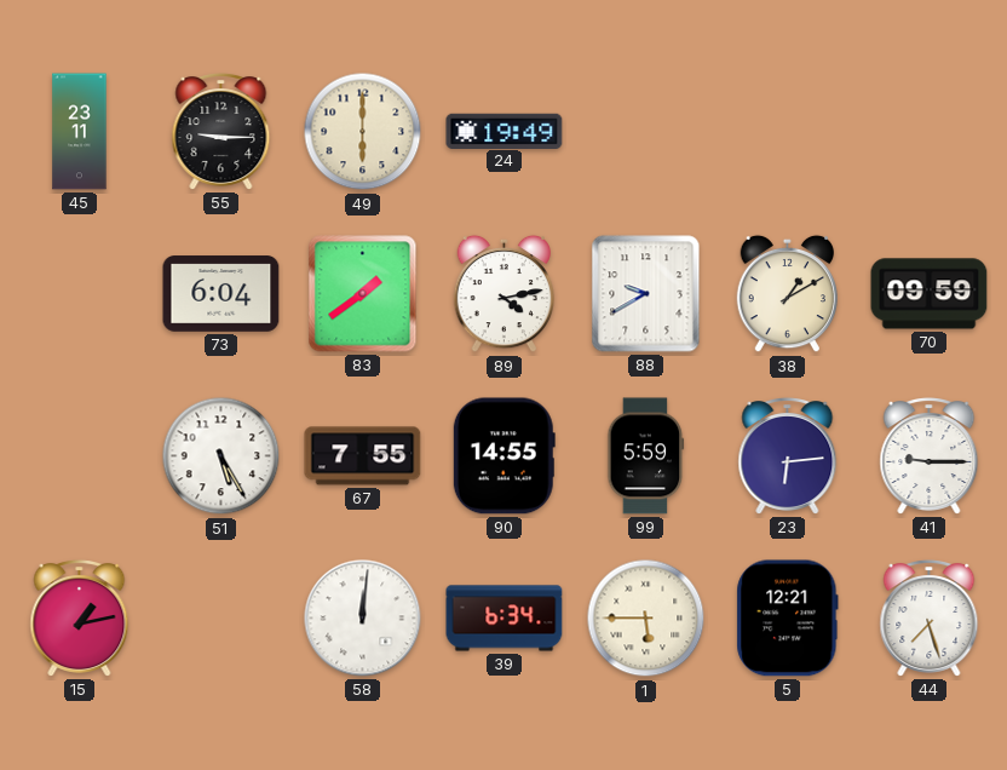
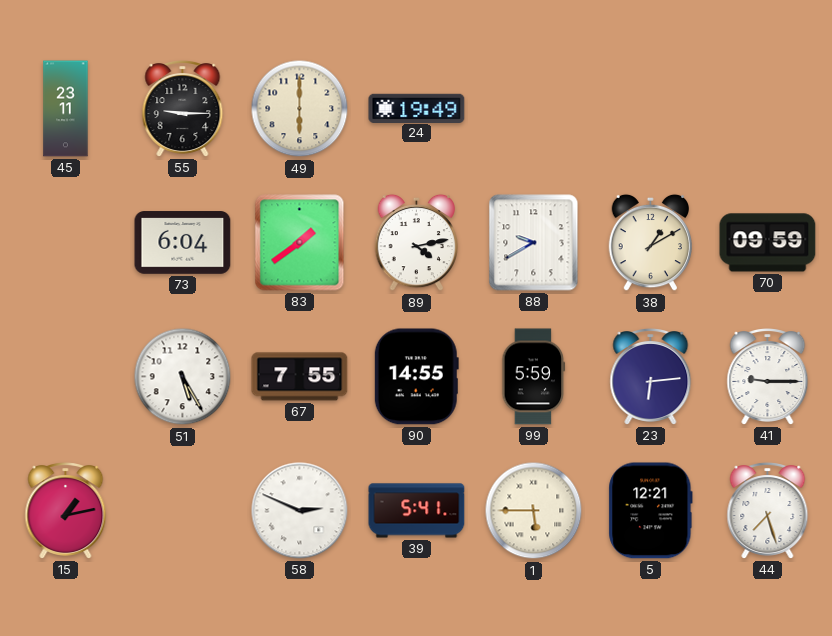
58: 12:01 -> 2:49
39: 6:34 -> 5:41
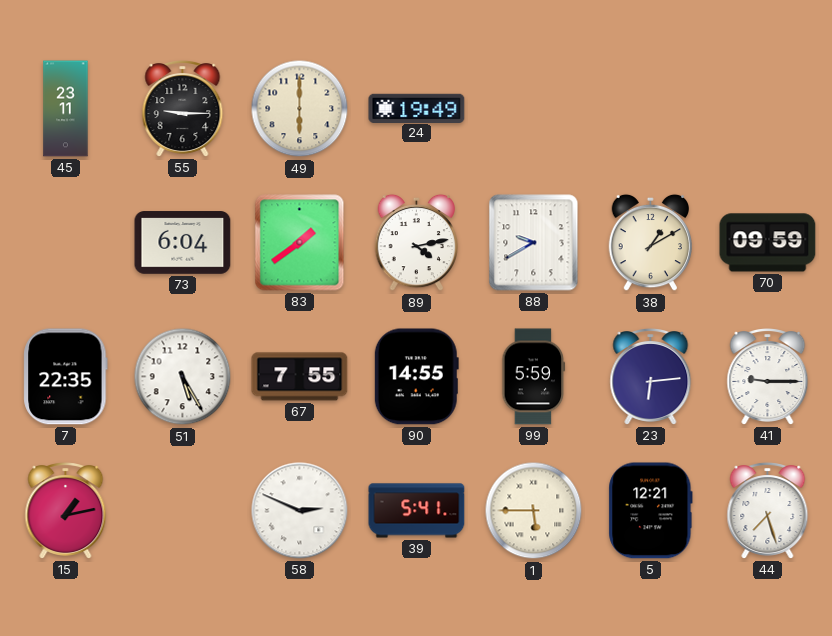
7: none -> 22:35
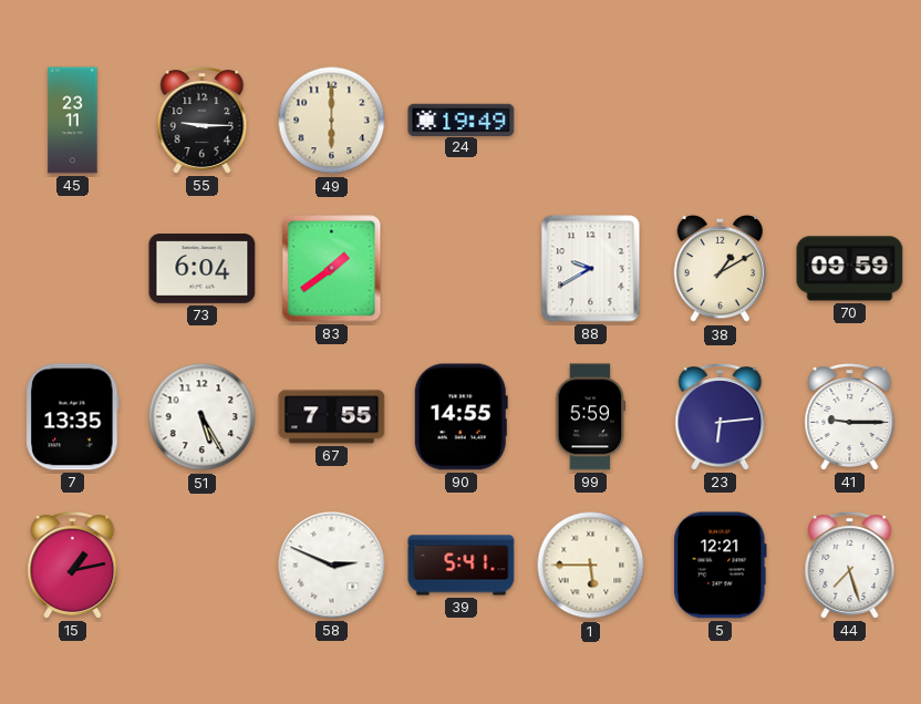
89: 4:13 -> none
7: 22:35 -> 13:35
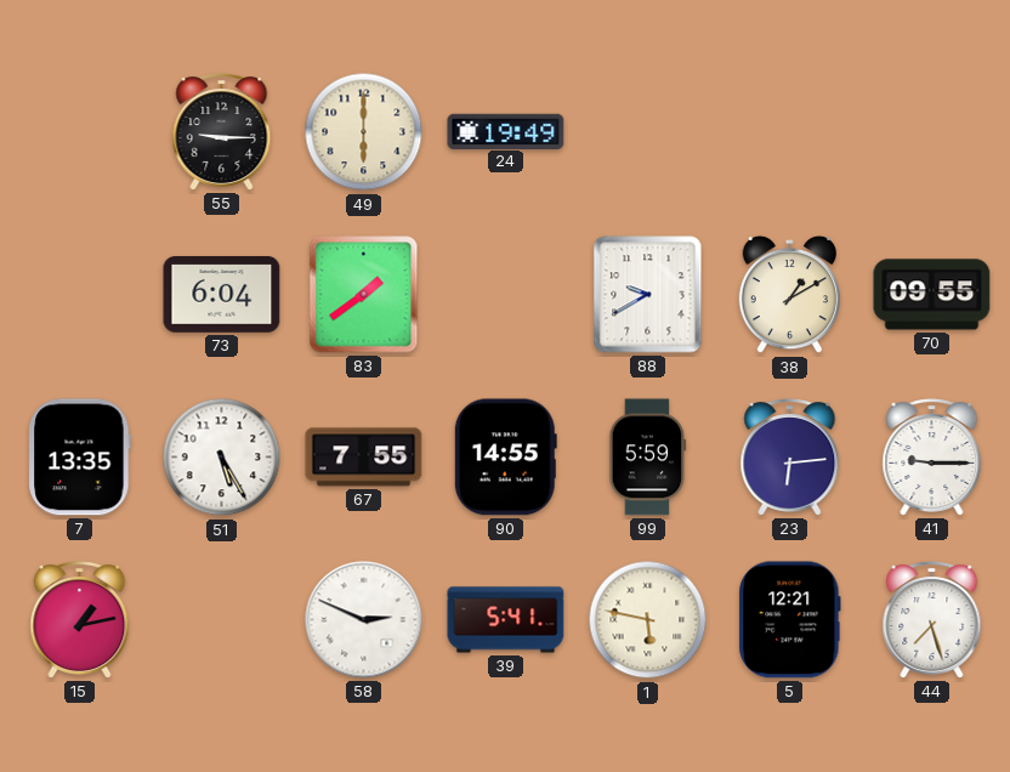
45: 23:11 -> none
70: 09:59 -> 09:55
1: 5:45 -> 5:47
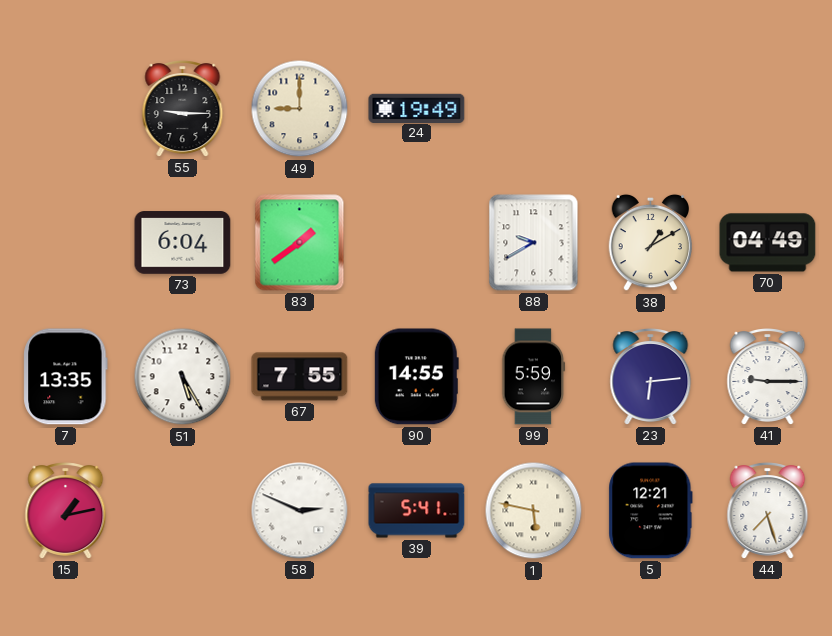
49: 6:00 -> 9:00
70: 09:55 -> 04:49
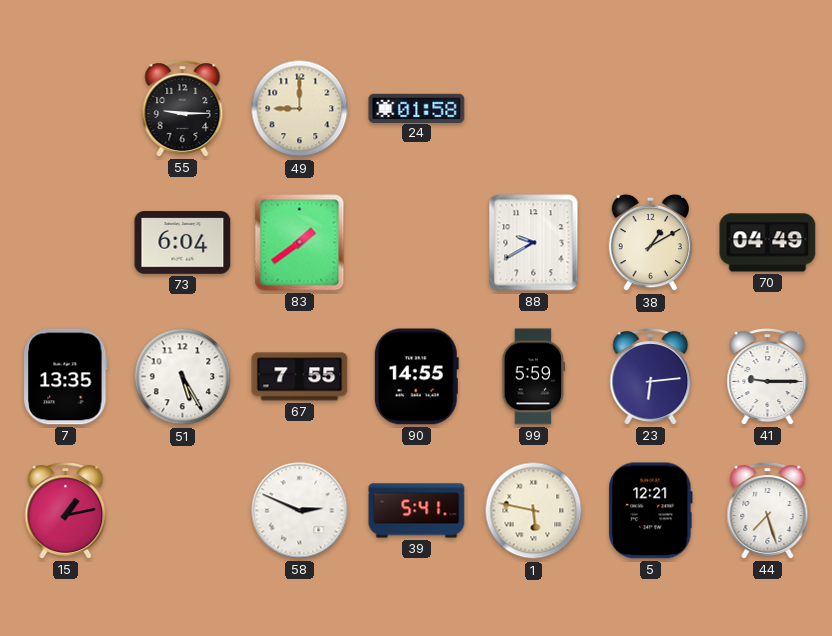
24: 19:49 -> 01:58
